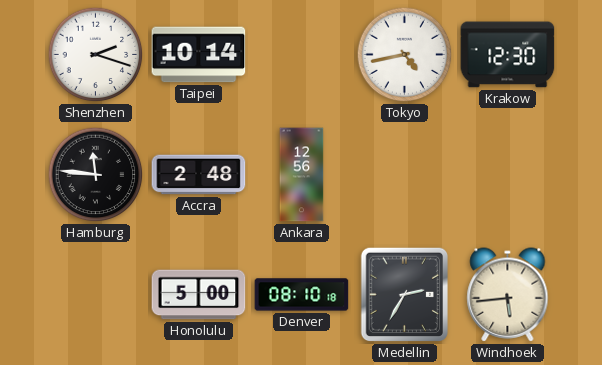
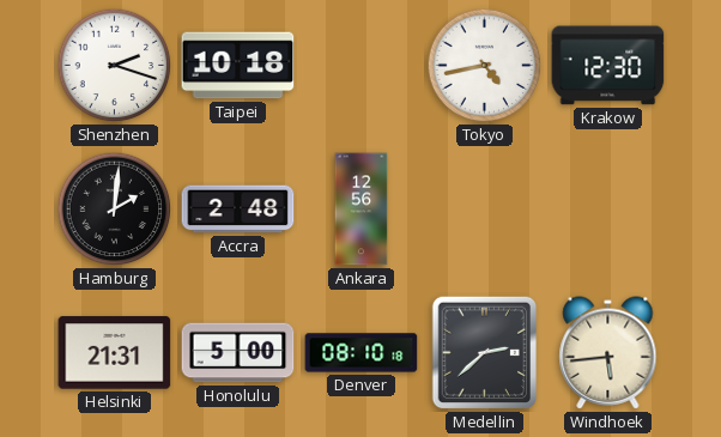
Taipei: 10:14 -> 10:18
Hamburg: 11:46 -> 2:01
Helsinki: none -> 21:31
Medellin: 2:35 -> 2:38
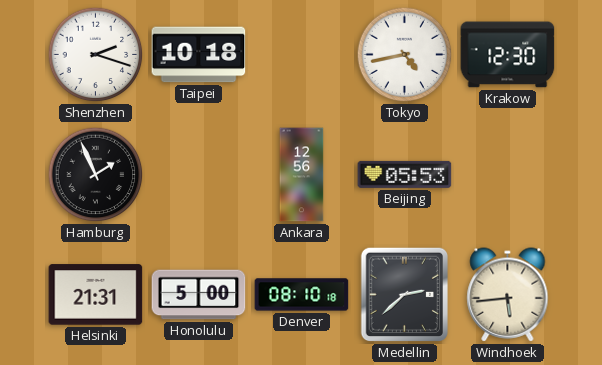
Hamburg: 2:01 -> 1:56
Accra: 2:48 -> none
Beijing: none -> 05:53
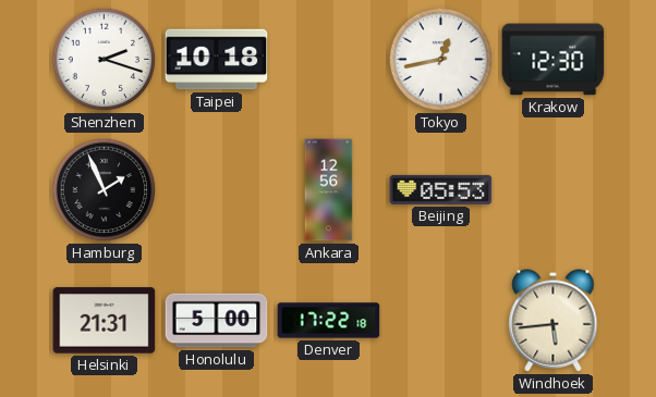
Tokyo: 4:43 -> 12:43
Denver: 08:10 -> 17:22
Medellin: 2:38 -> none
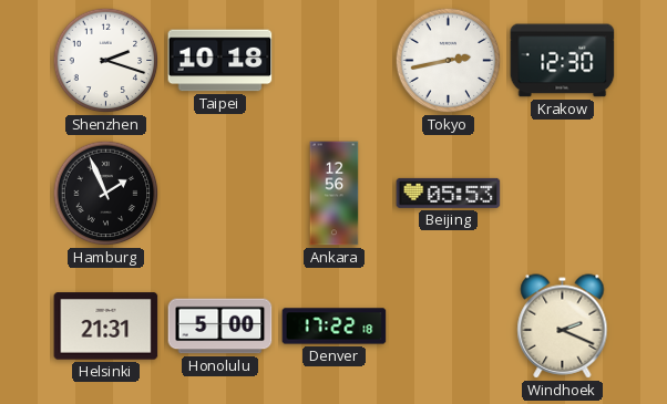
Tokyo: 12:43 -> 2:43
Windhoek: 5:44 -> 2:19
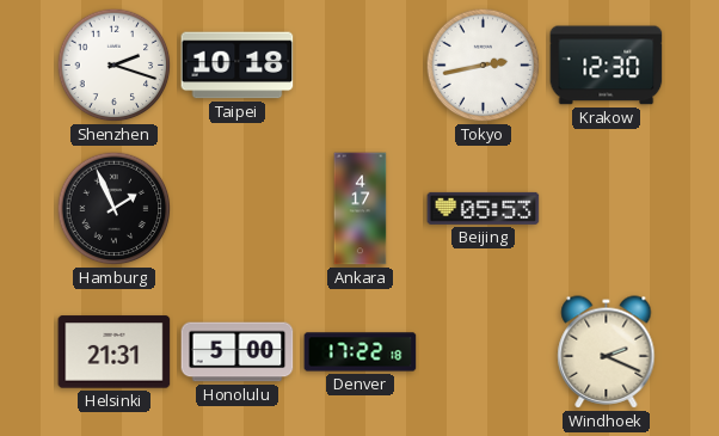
Ankara: 12:56 -> 4:17
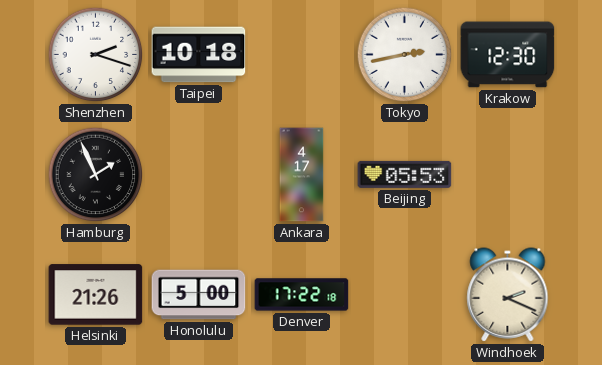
Helsinki: 21:31 -> 21:26
